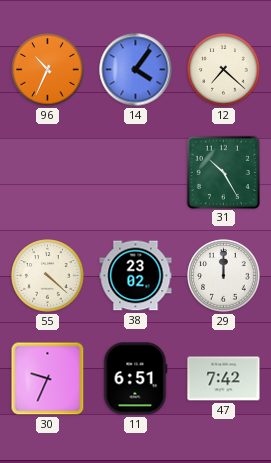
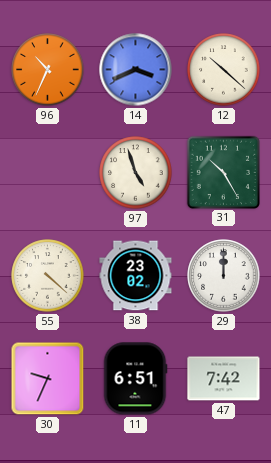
14: 4:06 -> 3:41
12: 7:22 -> 10:22
97: none -> 4:57
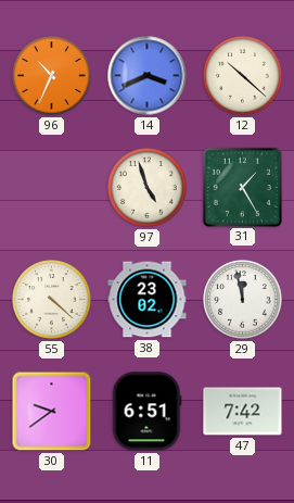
31: 10:25 -> 1:25
29: 12:00 -> 11:58
30: 9:34 -> 9:39
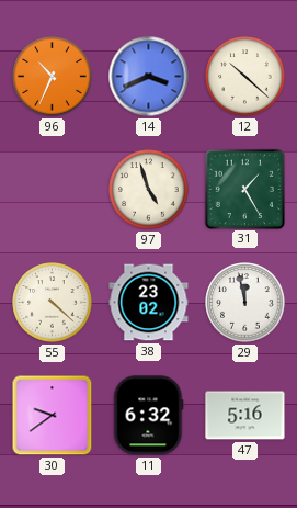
11: 6:51 -> 6:32
47: 7:42 -> 5:16
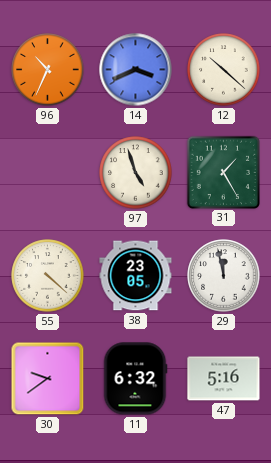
38: 23:02 -> 23:05
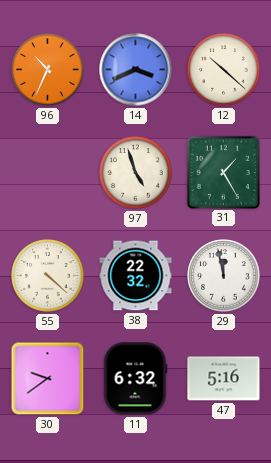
38: 23:05 -> 22:32
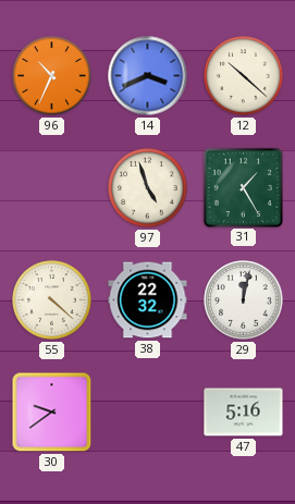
29: 11:58 -> 12:02
11: 6:32 -> none
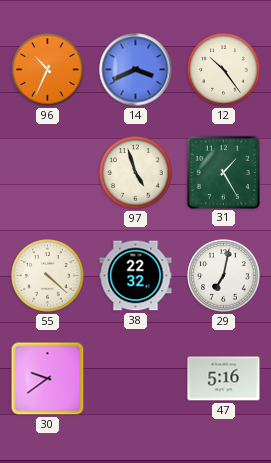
12: 10:22 -> 10:24
29: 12:02 -> 7:02
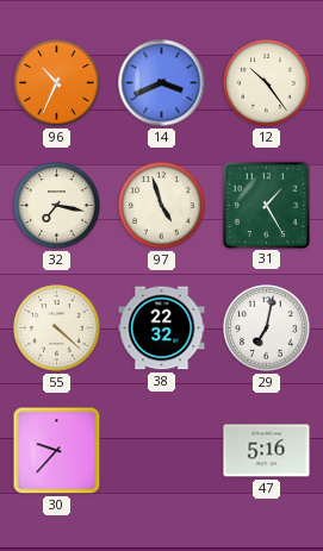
32: none -> 7:17
30: 9:39 -> 9:37
